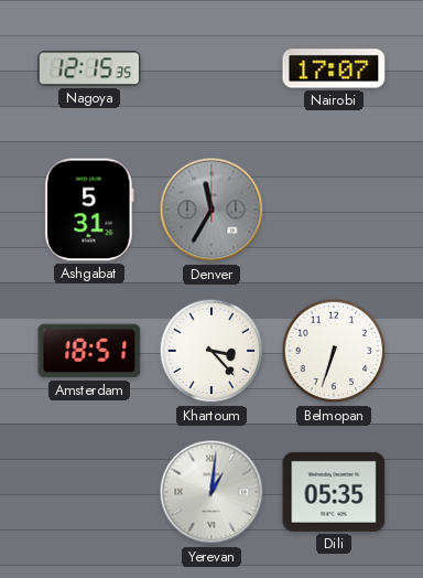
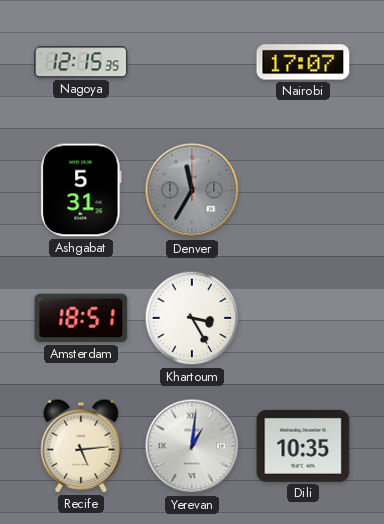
Khartoum: 3:23 -> 3:25
Belmopan: 6:33 -> none
Recife: none -> 5:14
Dili: 05:35 -> 10:35
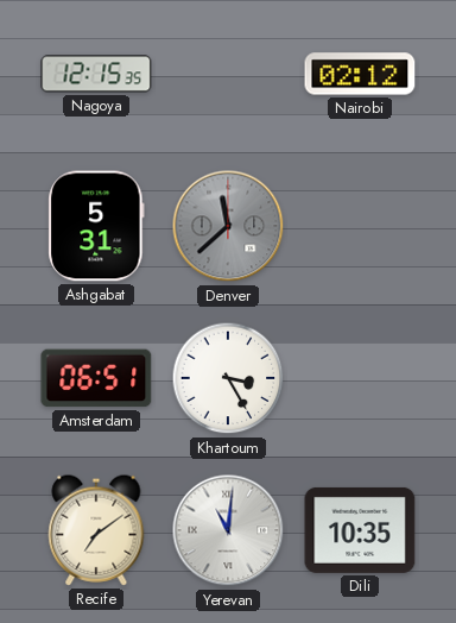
Nairobi: 17:07 -> 02:12
Denver: 11:35 -> 11:38
Amsterdam: 18:51 -> 06:51
Recife: 5:14 -> 7:09
Yerevan: 1:01 -> 11:01
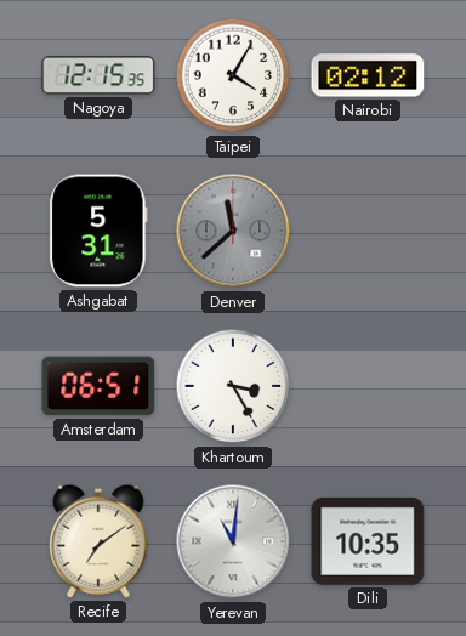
Taipei: none -> 4:05
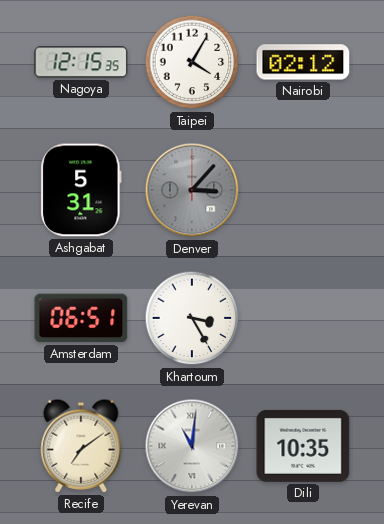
Denver: 11:38 -> 3:07
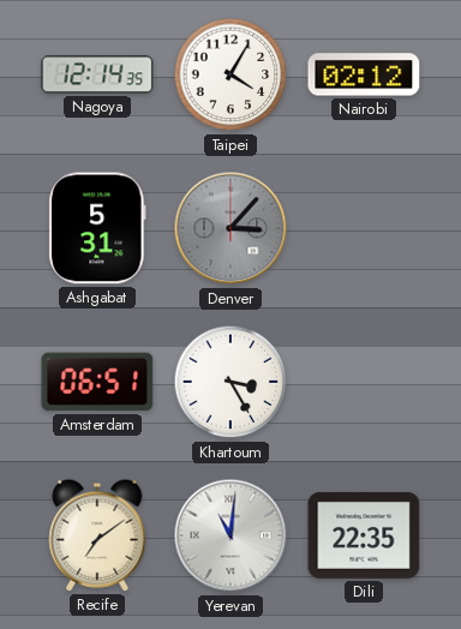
Nagoya: 12:15 -> 12:14
Dili: 10:35 -> 22:35
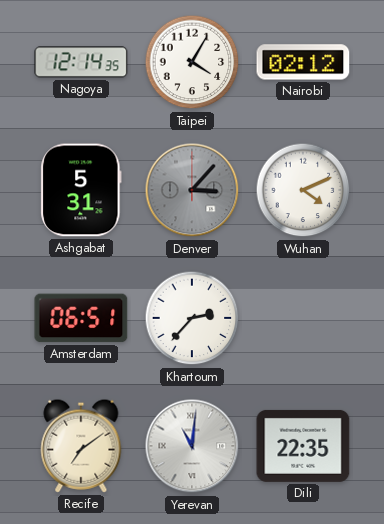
Wuhan: none -> 4:11
Khartoum: 3:25 -> 2:37
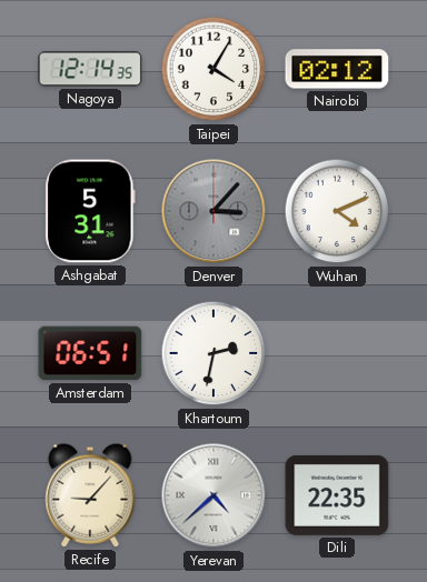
Khartoum: 2:37 -> 2:32
Recife: 7:09 -> 9:07
Yerevan: 11:01 -> 4:38
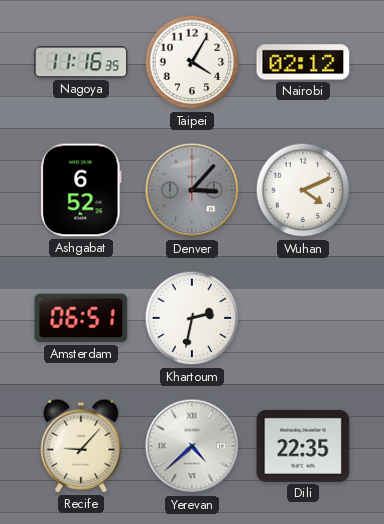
Nagoya: 12:14 -> 11:16
Ashgabat: 5:31 -> 6:52
